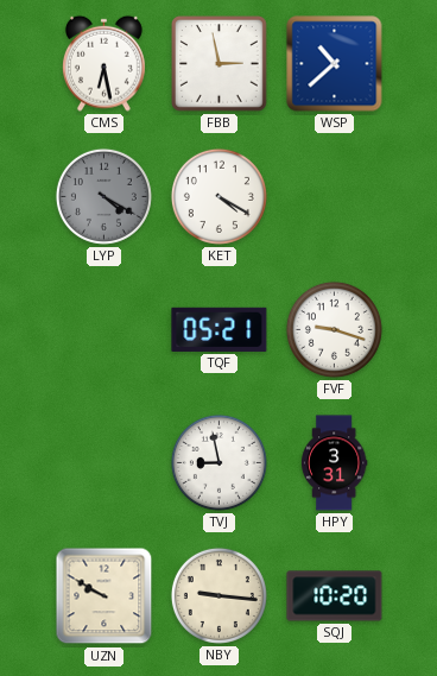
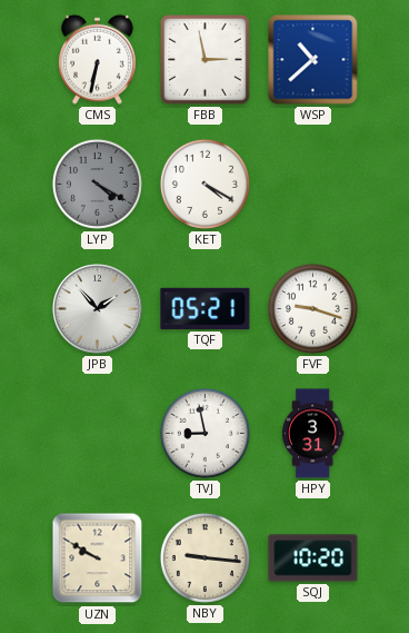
CMS: 6:28 -> 6:32
JPB: none -> 1:53
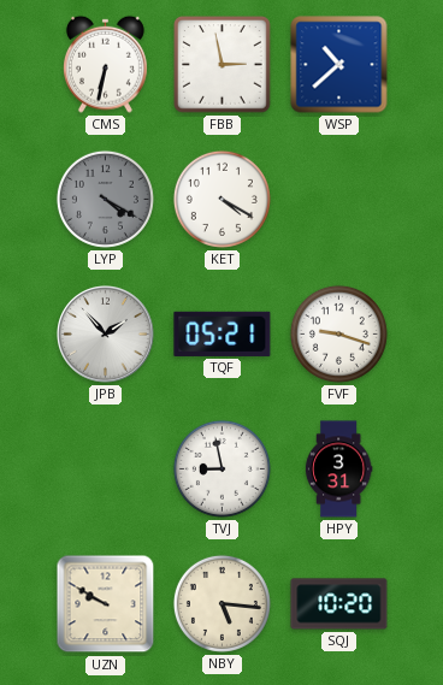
NBY: 9:16 -> 5:16
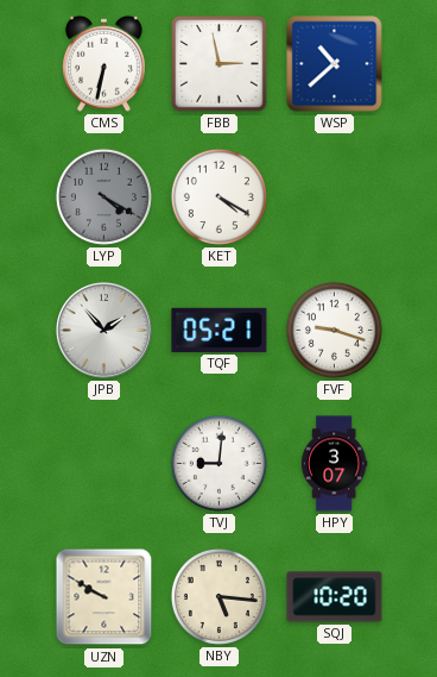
TVJ: 8:58 -> 9:01
HPY: 3:31 -> 3:07
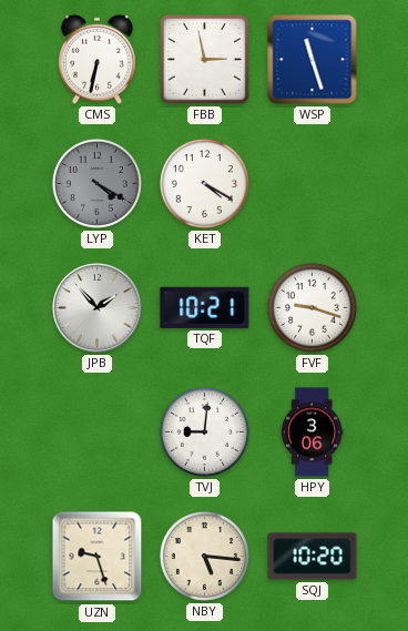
WSP: 10:38 -> 11:27
TQF: 05:21 -> 10:21
HPY: 3:07 -> 3:06
UZN: 9:50 -> 9:27
